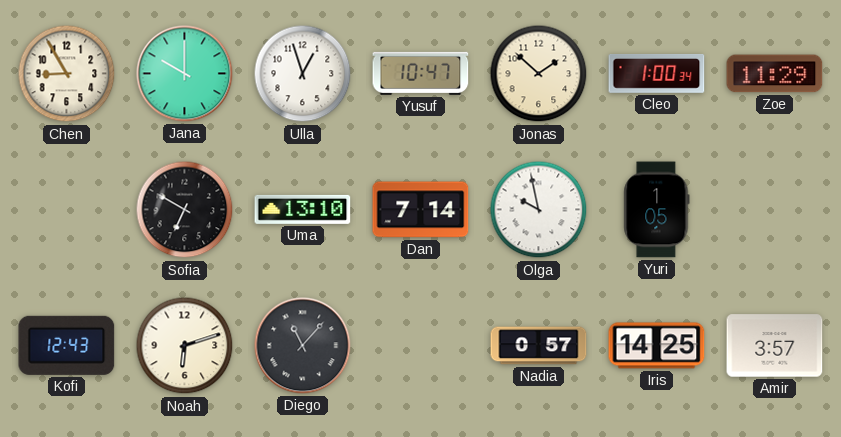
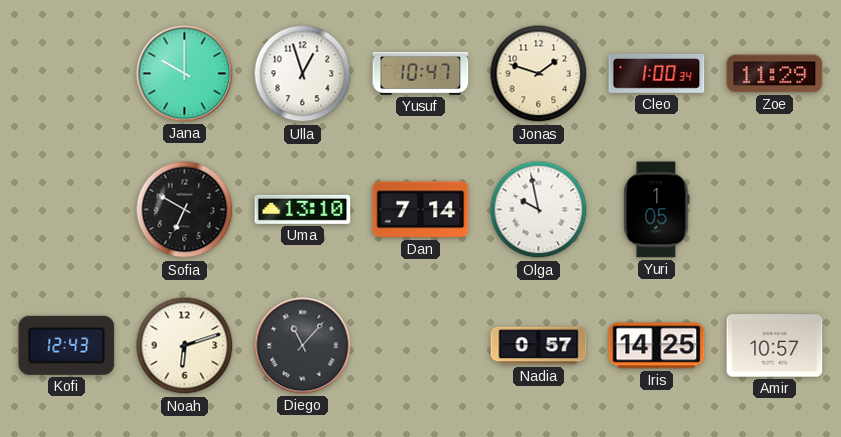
Chen: 8:55 -> none
Jonas: 1:52 -> 1:48
Amir: 3:57 -> 10:57
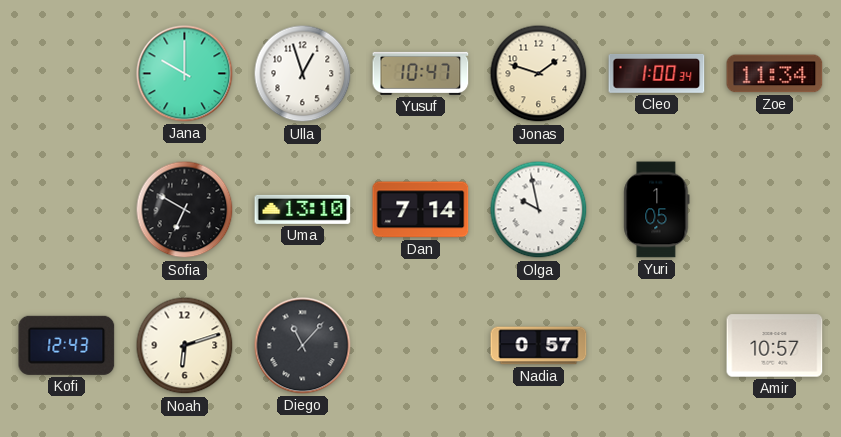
Zoe: 11:29 -> 11:34
Iris: 14:25 -> none
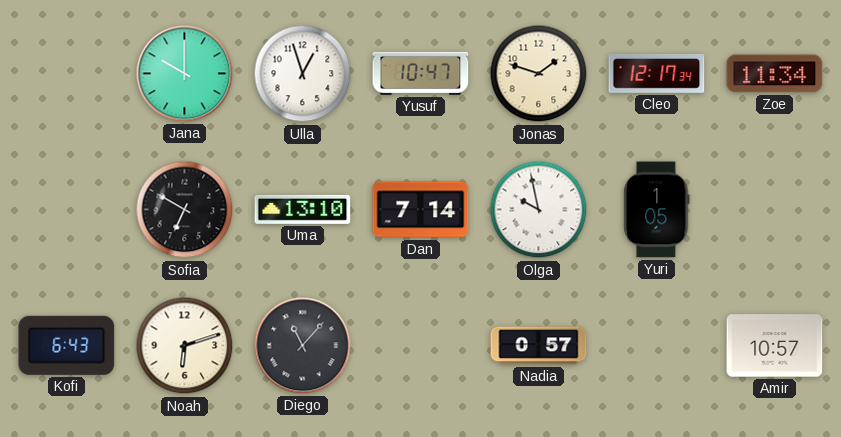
Cleo: 1:00 -> 12:17
Kofi: 12:43 -> 6:43
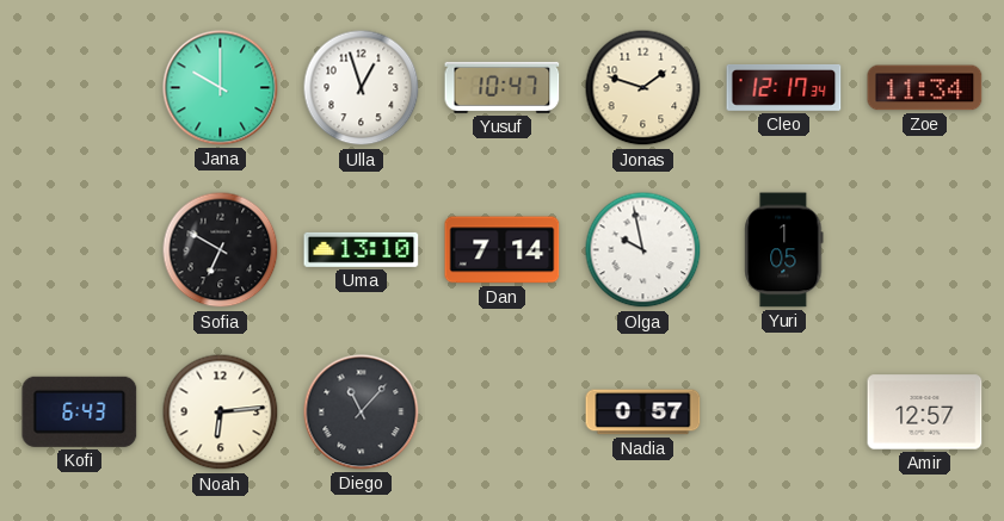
Noah: 6:12 -> 6:14
Amir: 10:57 -> 12:57
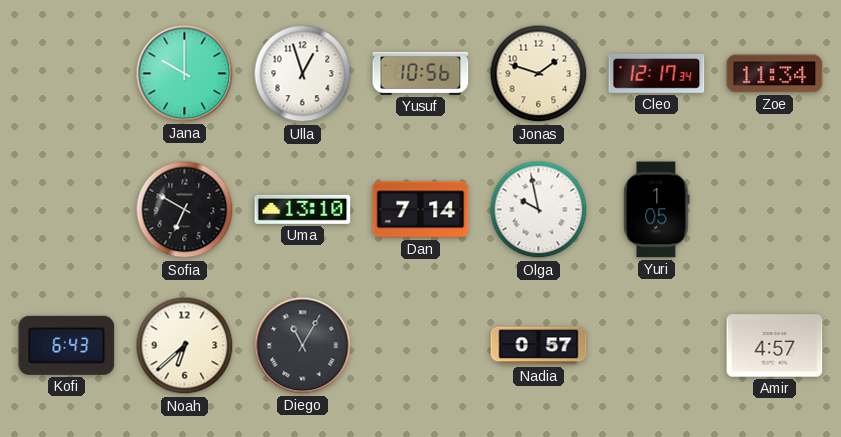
Yusuf: 10:47 -> 10:56
Noah: 6:14 -> 6:38
Diego: 11:07 -> 11:05
Amir: 12:57 -> 4:57
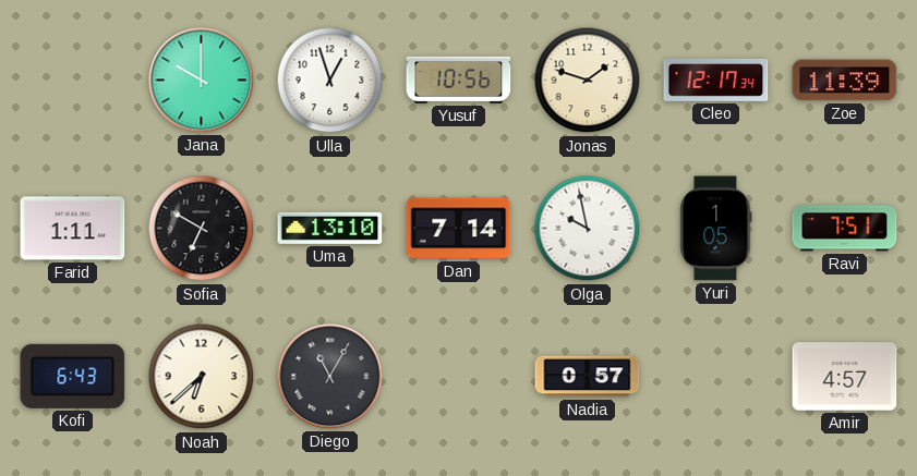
Zoe: 11:34 -> 11:39
Farid: none -> 1:11
Ravi: none -> 7:51
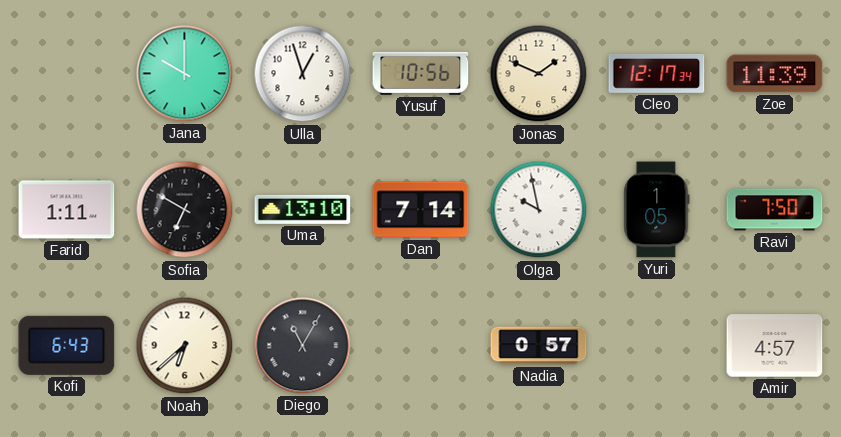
Jonas: 1:48 -> 1:49
Ravi: 7:51 -> 7:50
